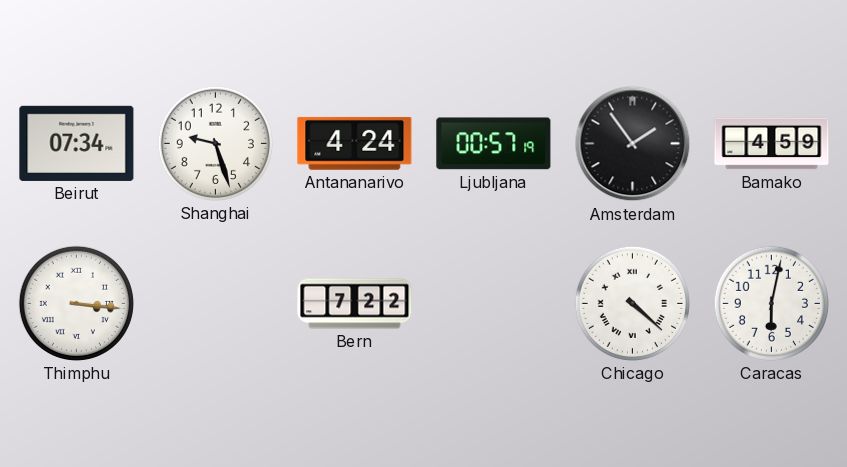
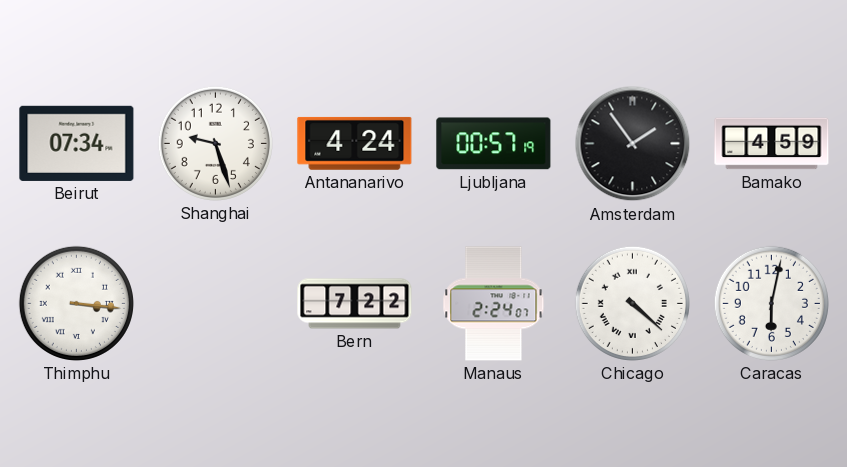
Manaus: none -> 2:24
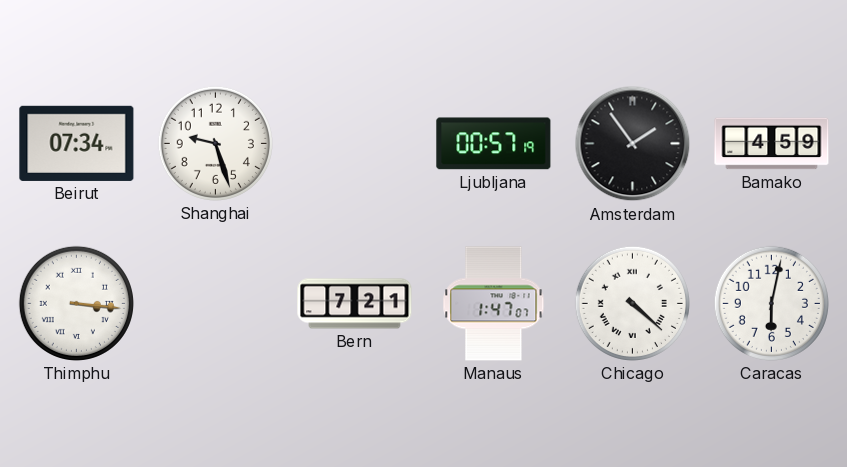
Antananarivo: 4:24 -> none
Bern: 7:22 -> 7:21
Manaus: 2:24 -> 1:47
